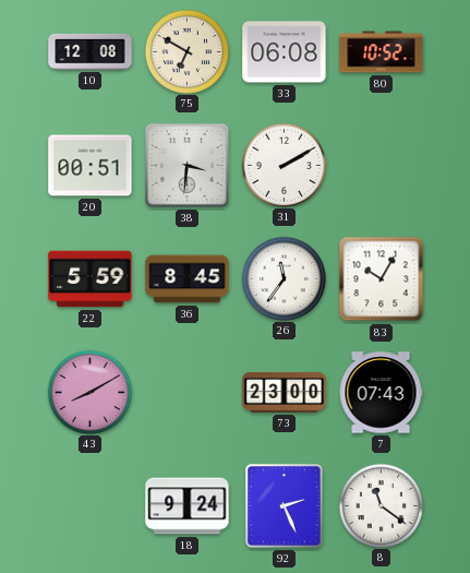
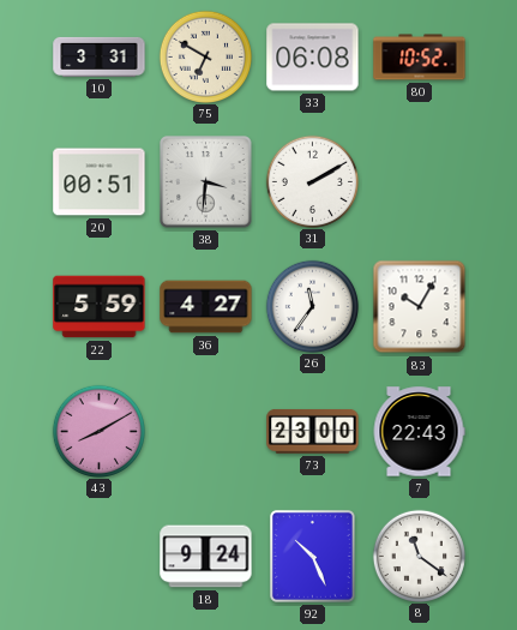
10: 12:08 -> 3:31
36: 8:45 -> 4:27
7: 07:43 -> 22:43
92: 2:26 -> 10:26
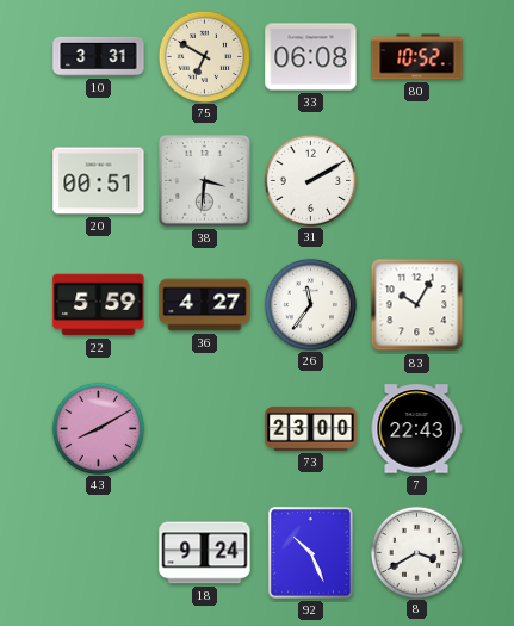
8: 11:21 -> 3:40
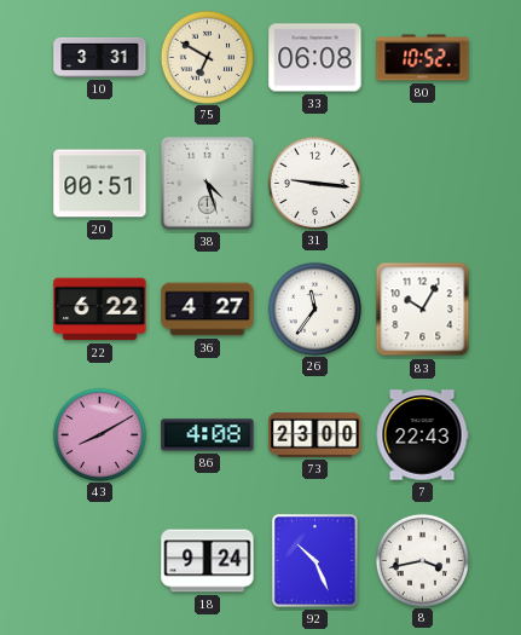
38: 3:31 -> 4:27
31: 2:10 -> 9:16
22: 5:59 -> 6:22
86: none -> 4:08
8: 3:40 -> 3:43
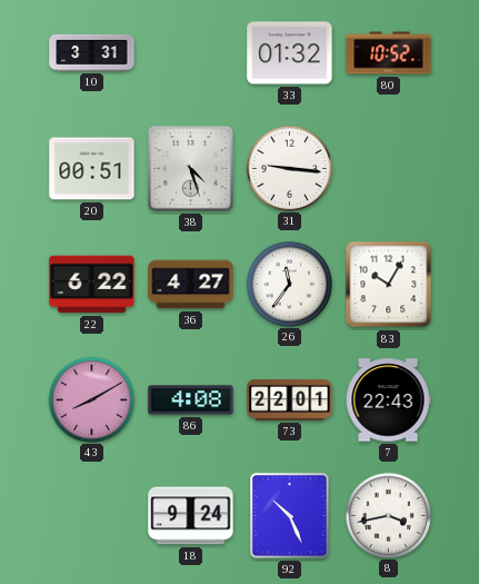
75: 6:50 -> none
33: 06:08 -> 01:32
73: 23:00 -> 22:01
